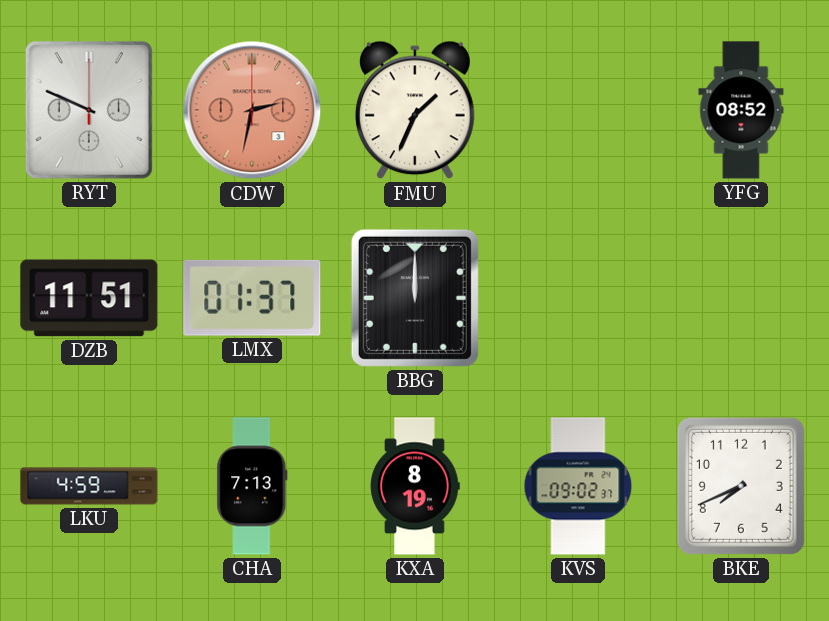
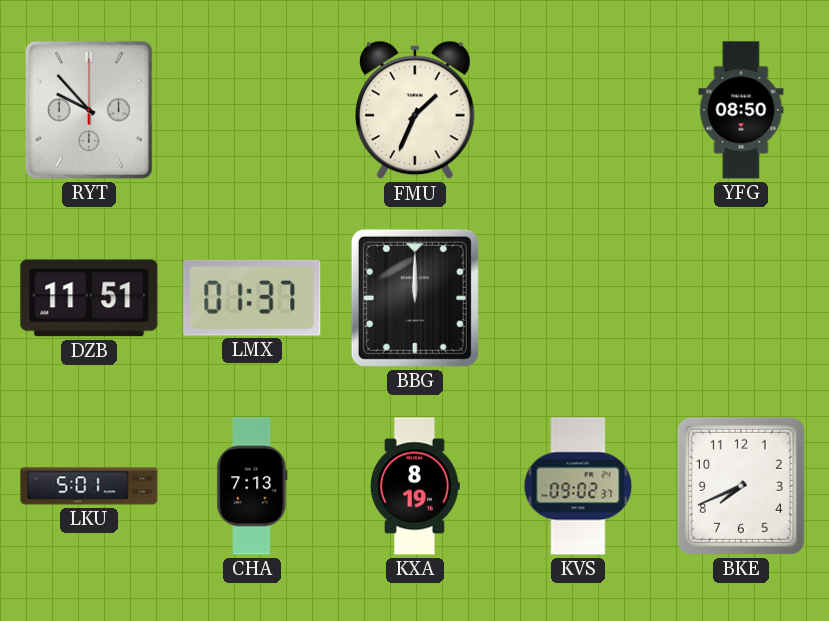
RYT: 9:49 -> 9:53
CDW: 2:32 -> none
YFG: 08:52 -> 08:50
LKU: 4:59 -> 5:01
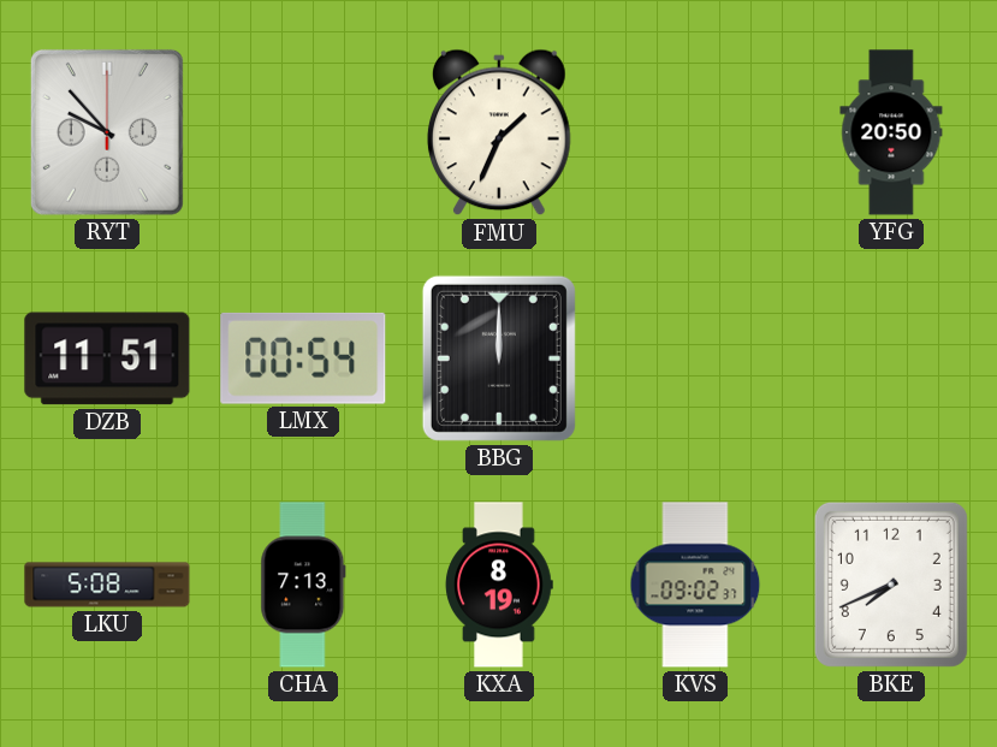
YFG: 08:50 -> 20:50
LMX: 01:37 -> 00:54
LKU: 5:01 -> 5:08
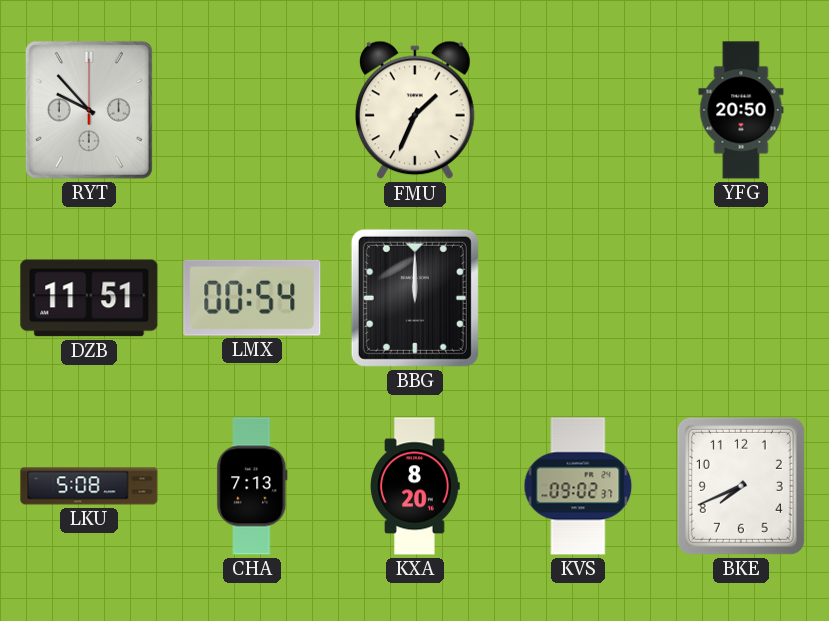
KXA: 8:19 -> 8:20
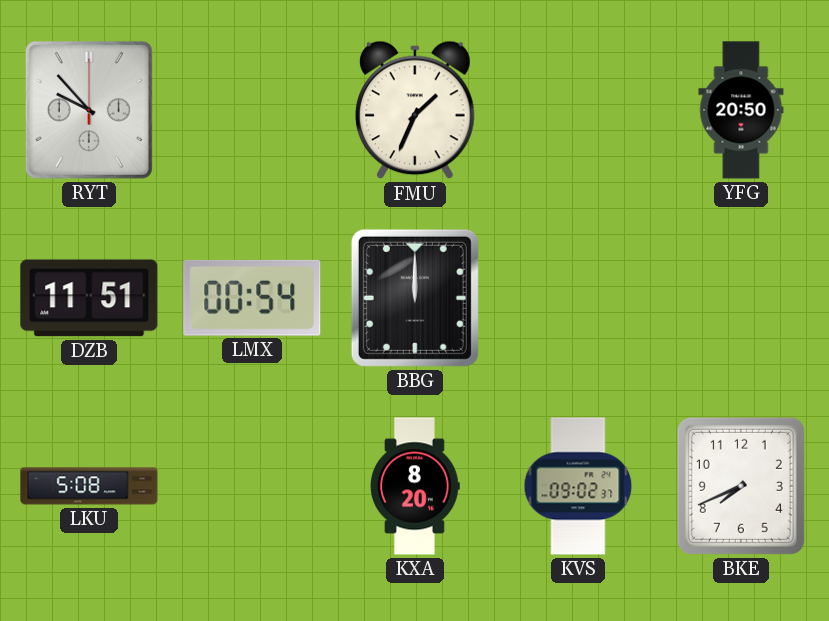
CHA: 7:13 -> none
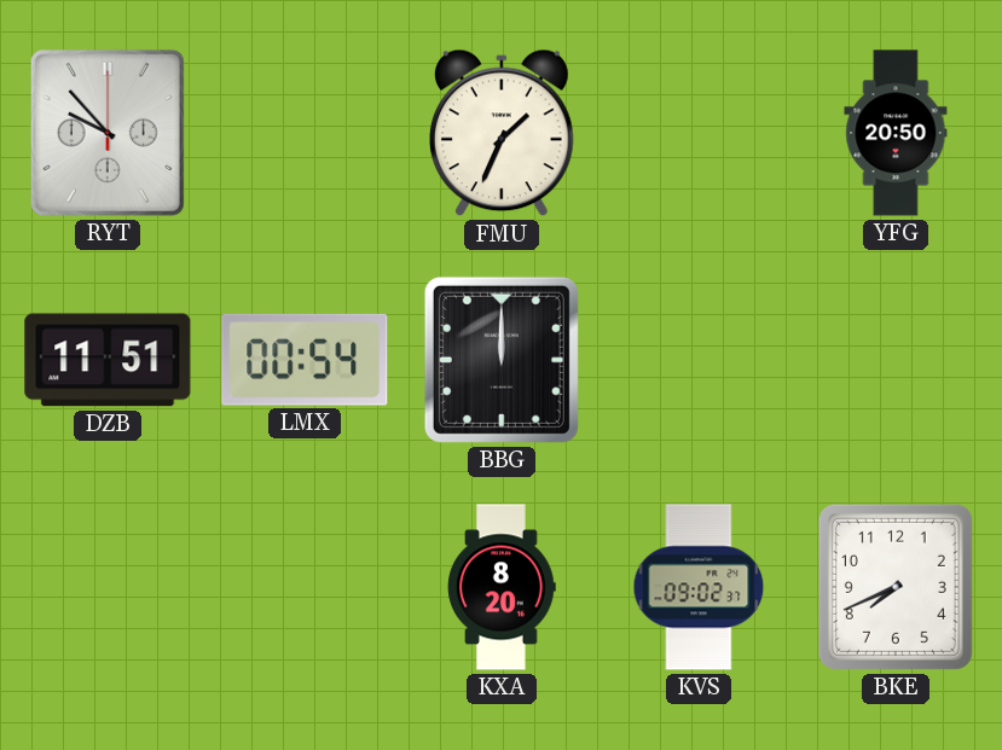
LKU: 5:08 -> none
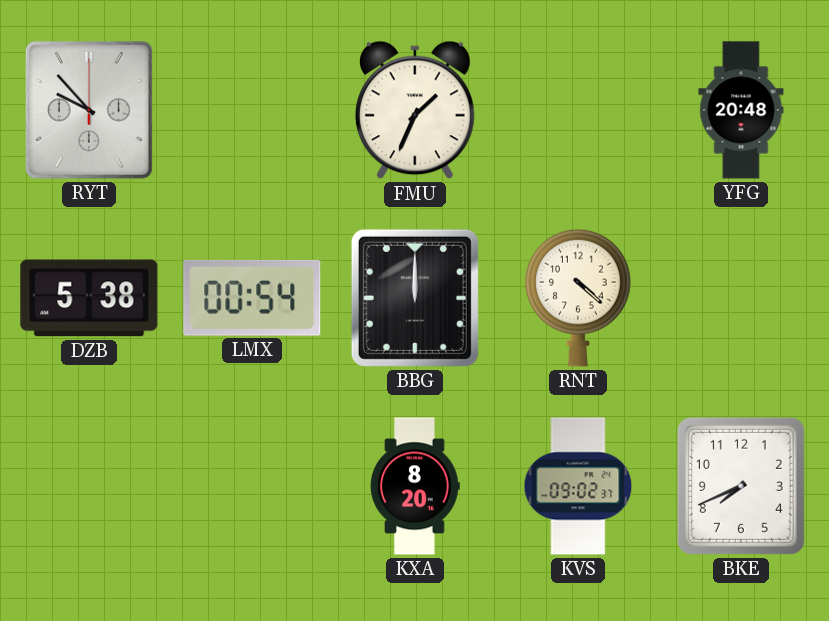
YFG: 20:50 -> 20:48
DZB: 11:51 -> 5:38
RNT: none -> 4:22
